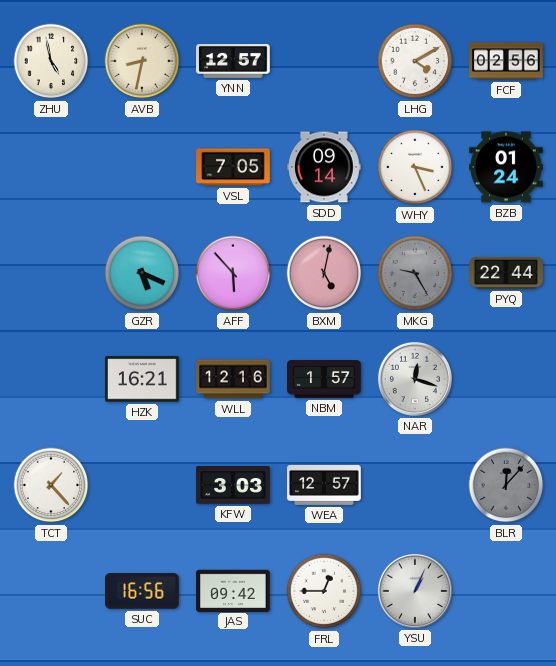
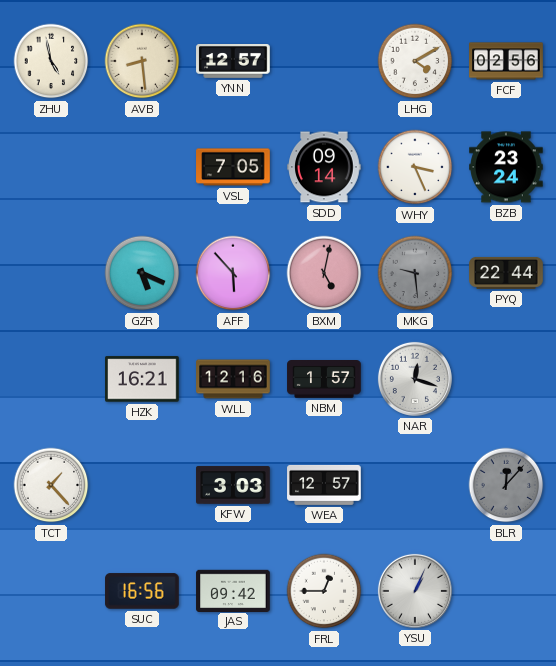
AVB: 8:32 -> 8:29
BZB: 01:24 -> 23:24
MKG: 9:25 -> 9:29
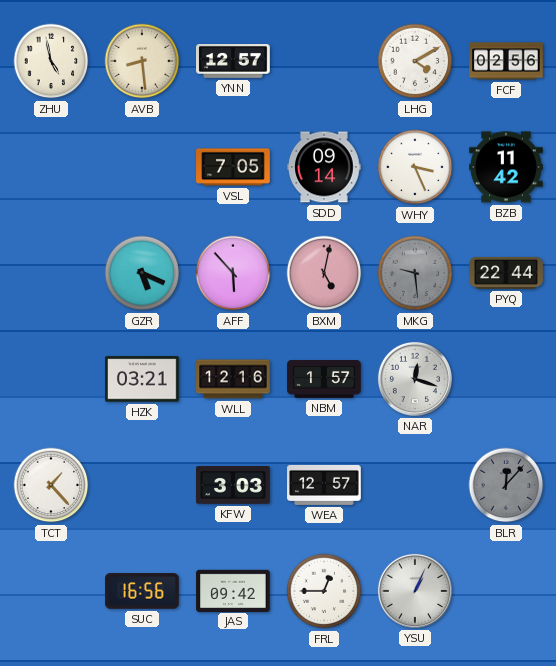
BZB: 23:24 -> 11:42
HZK: 16:21 -> 03:21
